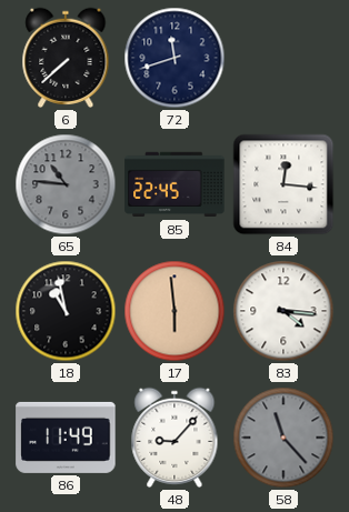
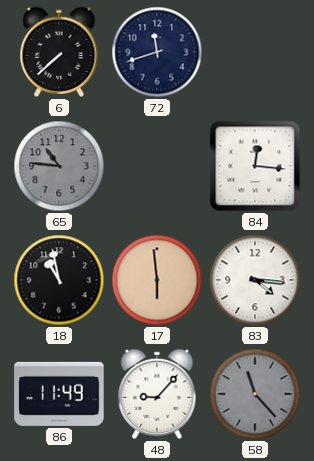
85: 22:45 -> none
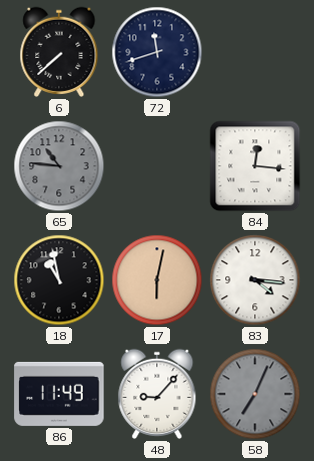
17: 5:59 -> 6:02
58: 11:23 -> 7:04
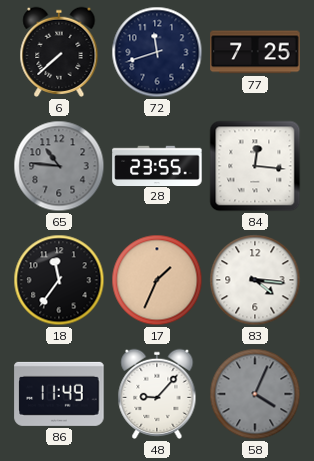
77: none -> 7:25
28: none -> 23:55
18: 10:58 -> 11:36
17: 6:02 -> 1:34
58: 7:04 -> 4:04
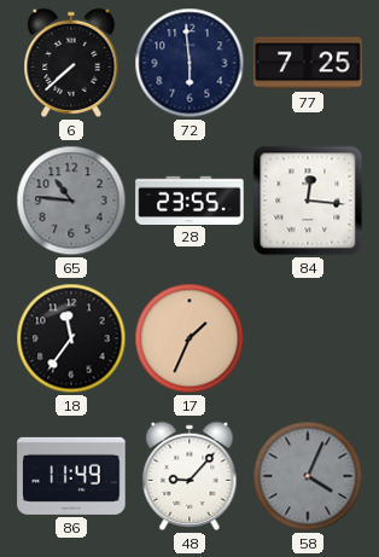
72: 11:42 -> 5:59
83: 4:16 -> none
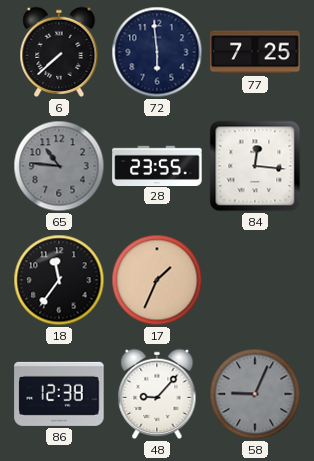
86: 11:49 -> 12:38
58: 4:04 -> 9:04
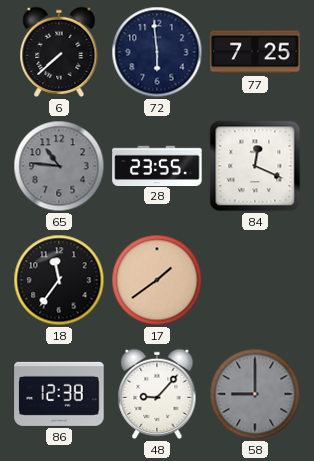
84: 12:16 -> 12:19
17: 1:34 -> 1:39
58: 9:04 -> 9:00
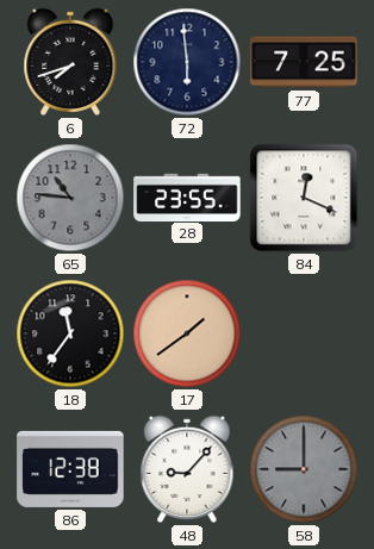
6: 7:38 -> 7:42
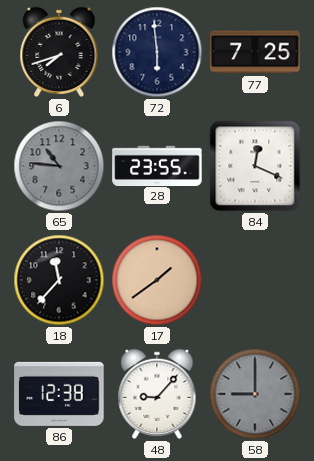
18: 11:36 -> 11:37
